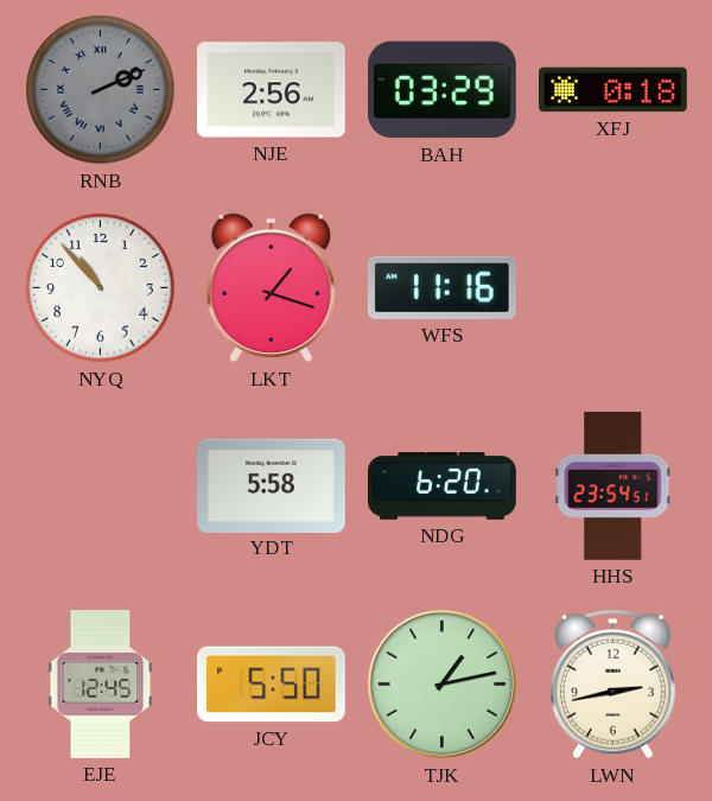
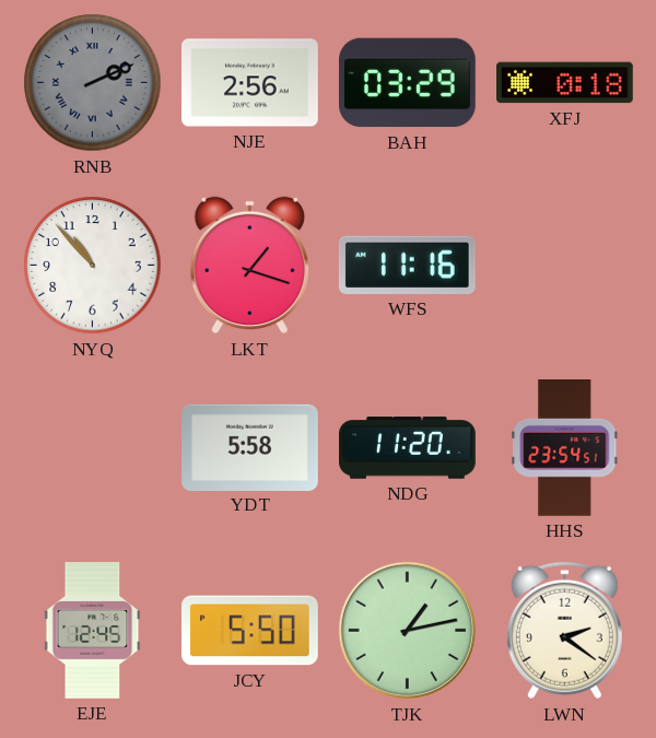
NDG: 6:20 -> 11:20
LWN: 2:43 -> 2:21
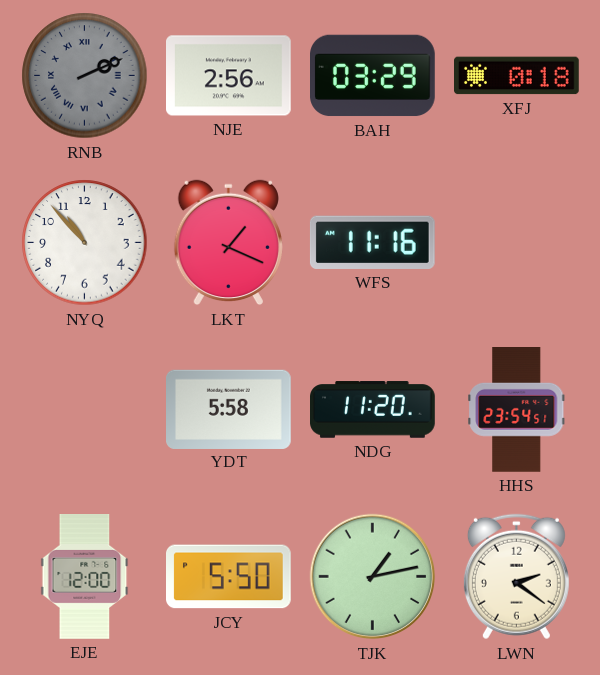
LKT: 1:18 -> 1:19
EJE: 12:45 -> 12:00
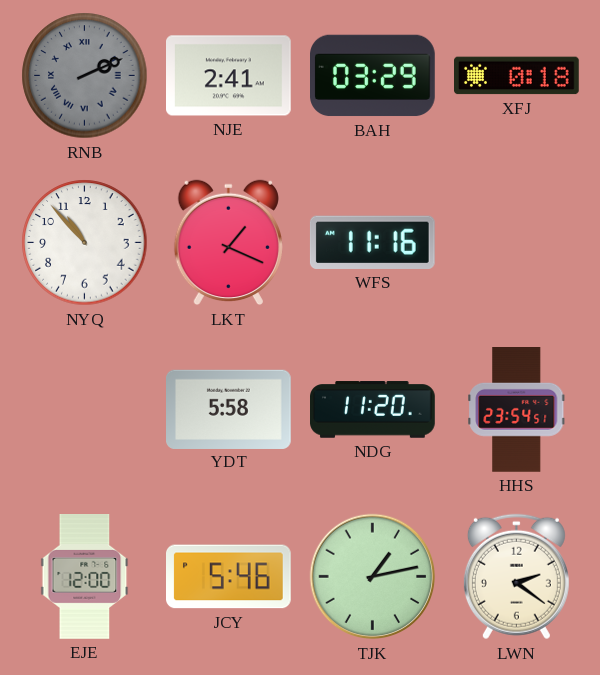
NJE: 2:56 -> 2:41
JCY: 5:50 -> 5:46
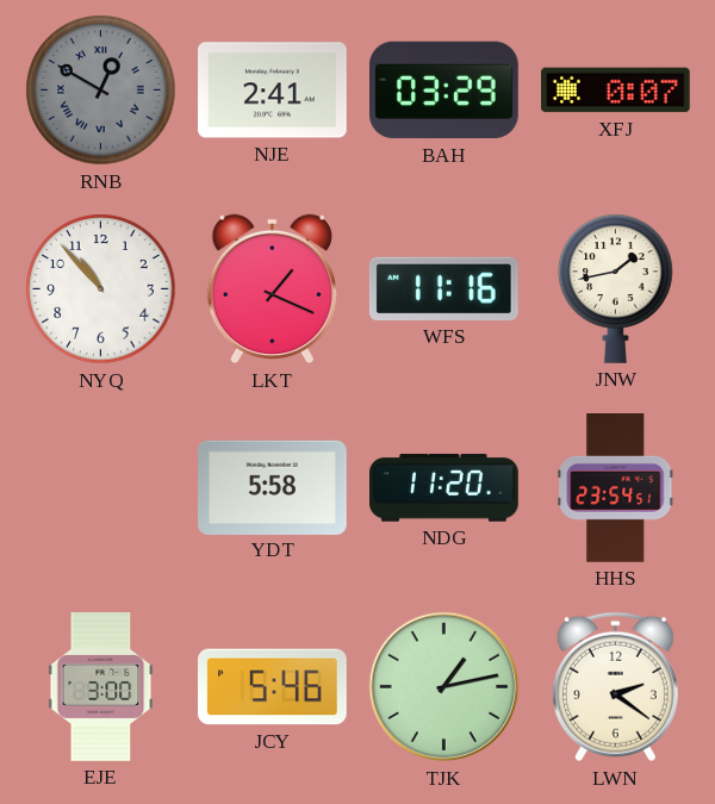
RNB: 2:11 -> 12:50
XFJ: 0:18 -> 0:07
JNW: none -> 1:43
EJE: 12:00 -> 3:00
